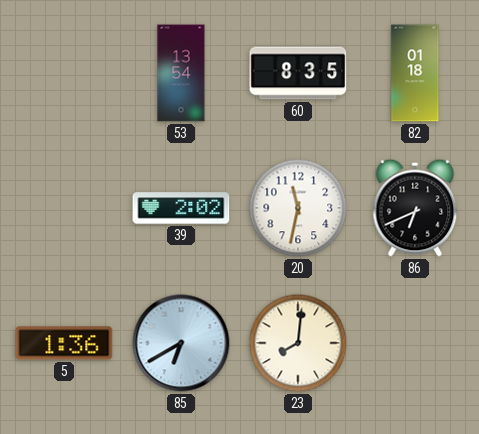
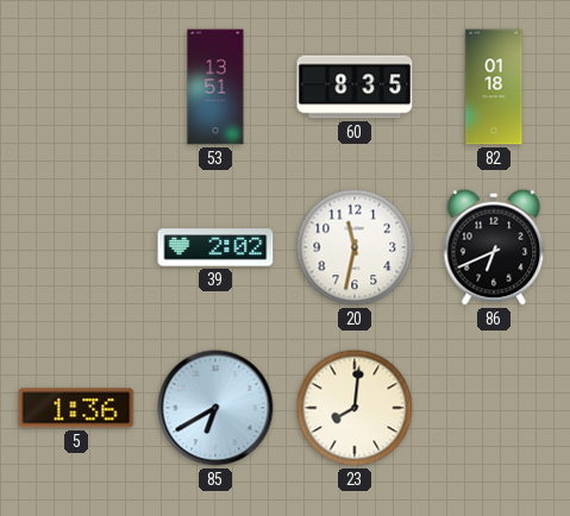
53: 13:54 -> 13:51
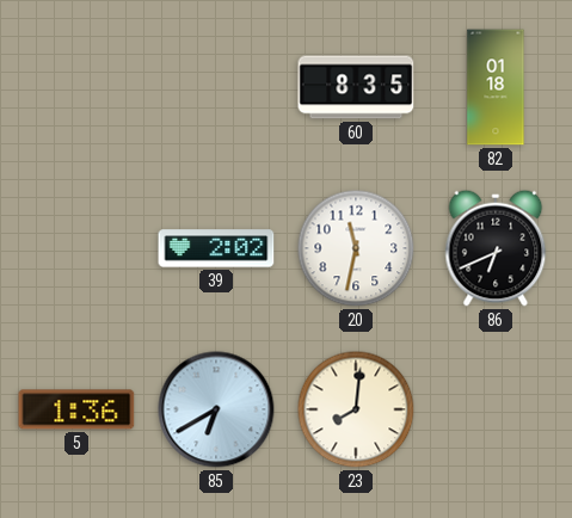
53: 13:51 -> none
